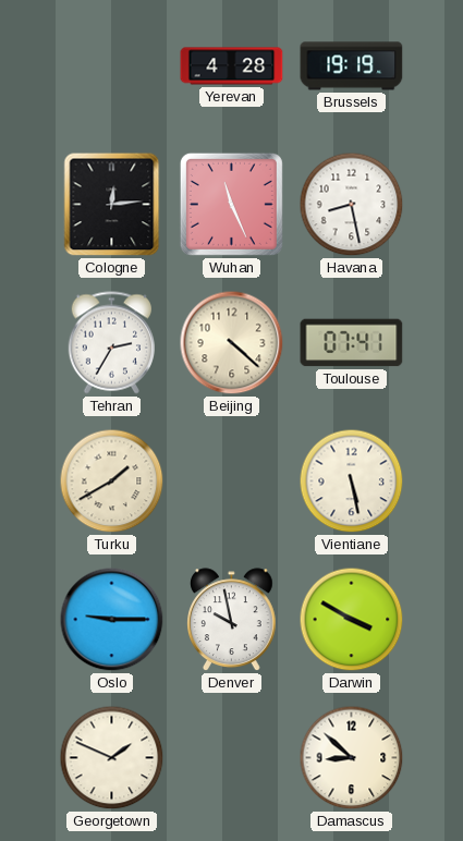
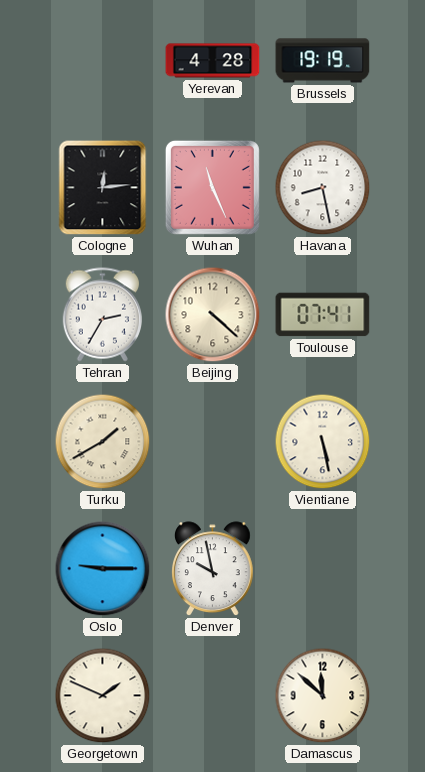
Darwin: 3:50 -> none
Damascus: 8:52 -> 11:52
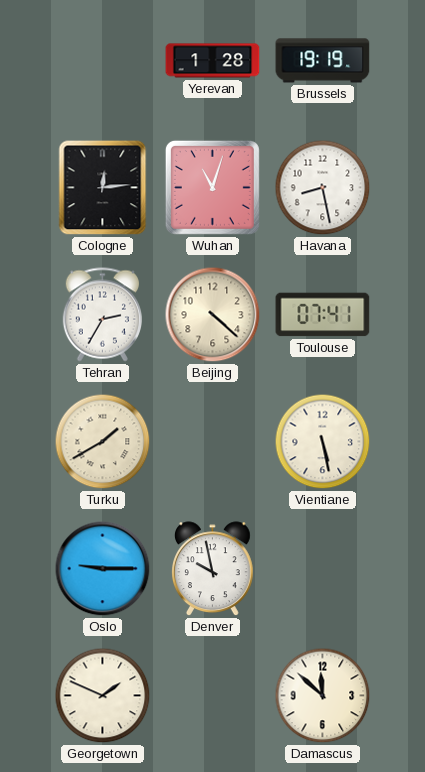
Yerevan: 4:28 -> 1:28
Wuhan: 11:26 -> 11:03
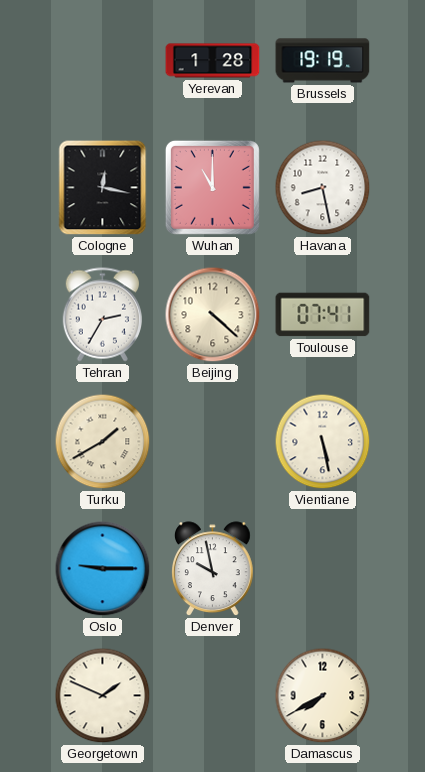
Cologne: 12:14 -> 12:17
Wuhan: 11:03 -> 11:00
Damascus: 11:52 -> 7:40
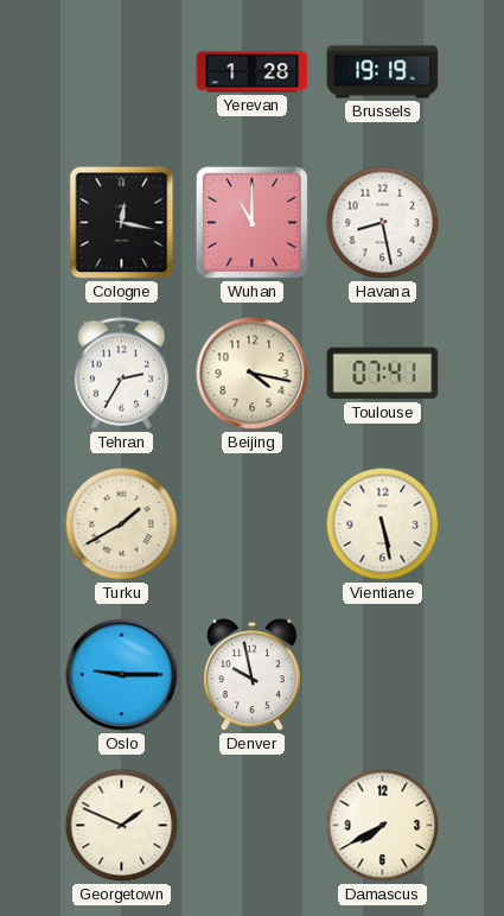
Beijing: 4:22 -> 4:17
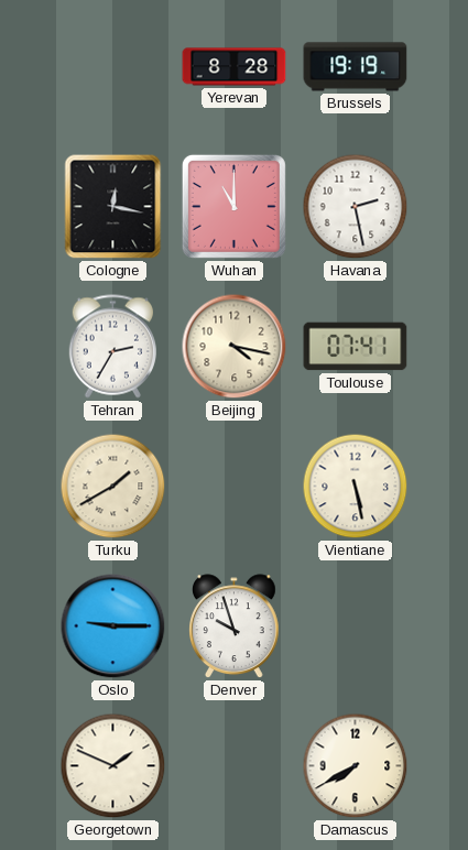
Yerevan: 1:28 -> 8:28
Havana: 8:28 -> 2:28
Denver: 9:58 -> 9:57
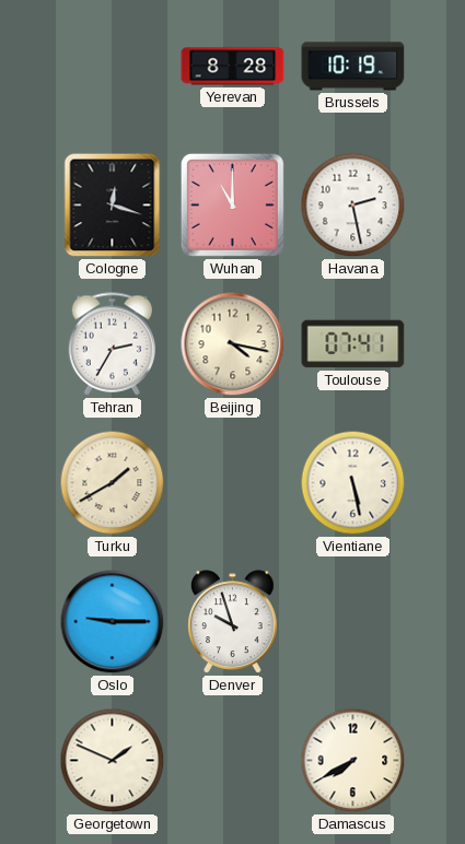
Brussels: 19:19 -> 10:19
Cologne: 12:17 -> 12:18
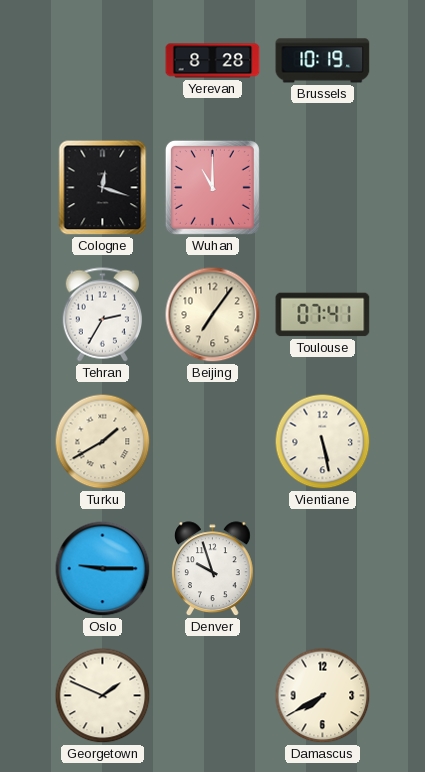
Havana: 2:28 -> none
Beijing: 4:17 -> 7:06
